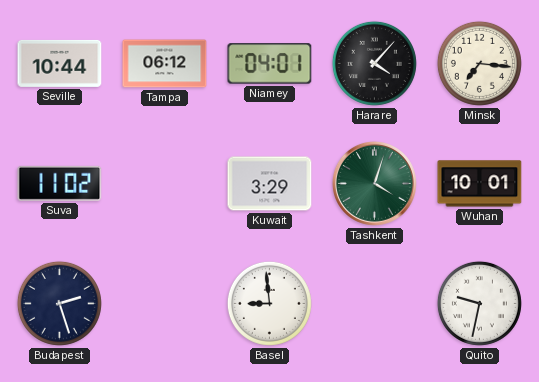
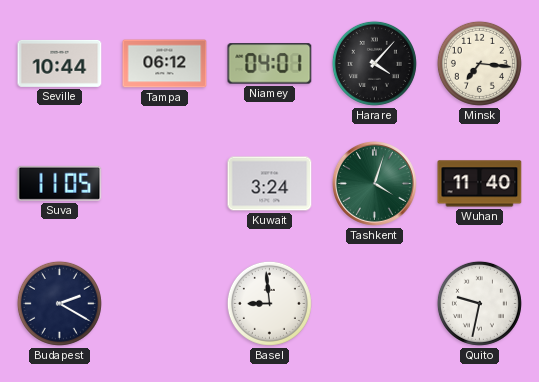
Suva: 11:02 -> 11:05
Kuwait: 3:29 -> 3:24
Wuhan: 10:01 -> 11:40
Budapest: 2:27 -> 2:20
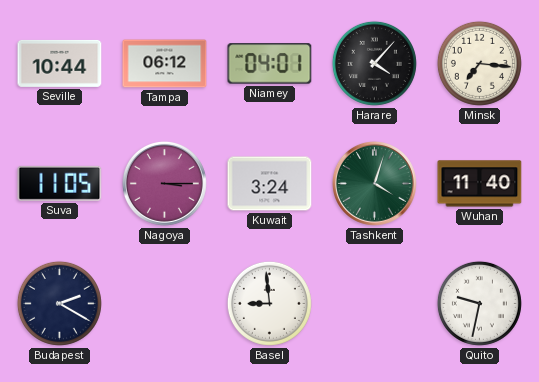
Nagoya: none -> 3:15
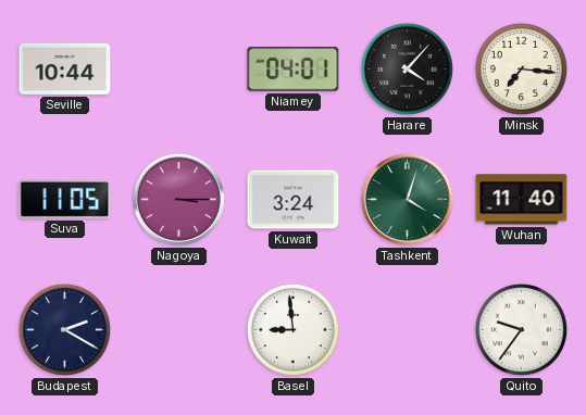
Tampa: 06:12 -> none
Quito: 9:32 -> 9:36
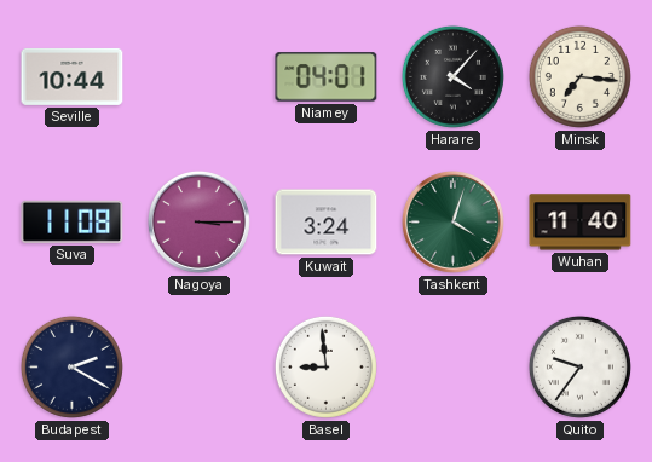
Suva: 11:05 -> 11:08
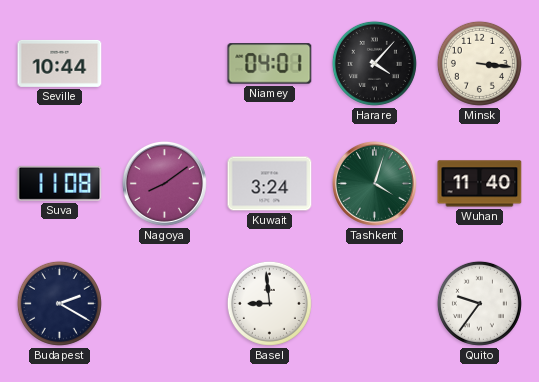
Minsk: 7:16 -> 3:16
Nagoya: 3:15 -> 8:09
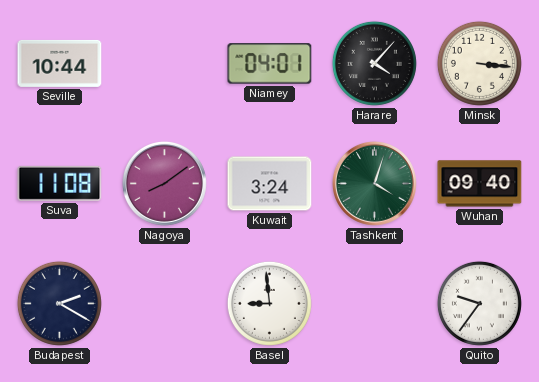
Wuhan: 11:40 -> 09:40
